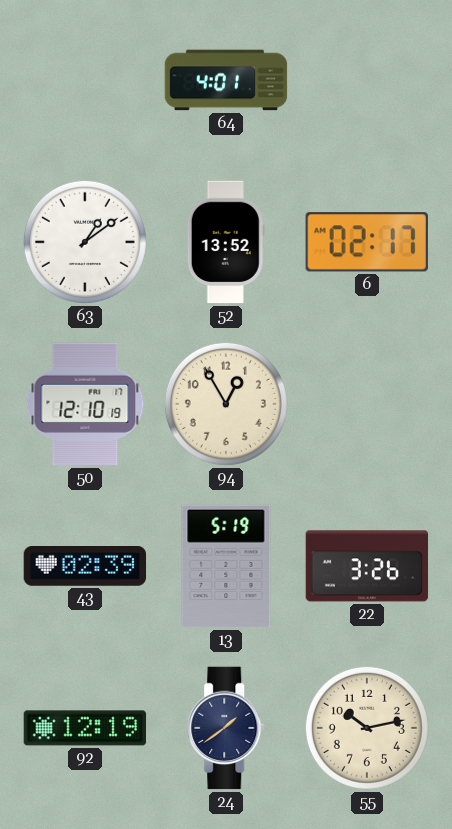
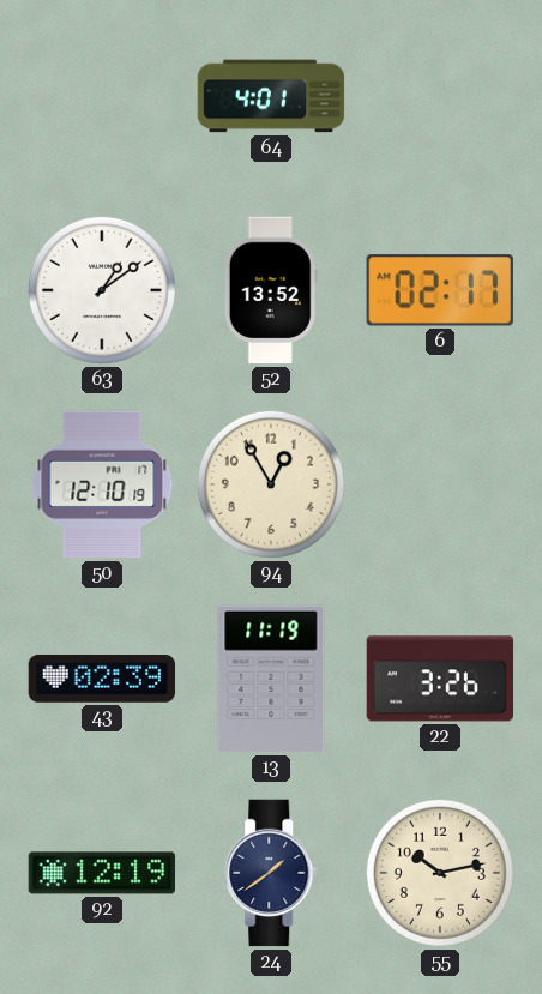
13: 5:19 -> 11:19
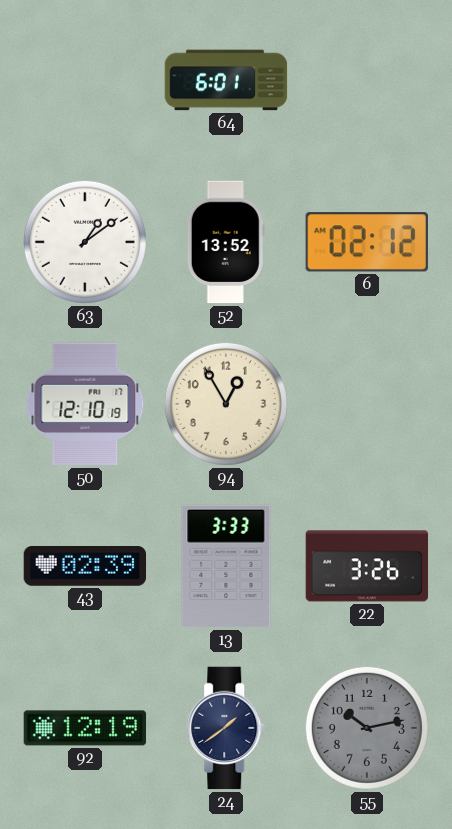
64: 4:01 -> 6:01
6: 02:17 -> 02:12
13: 11:19 -> 3:33
55 dial: cream -> grey
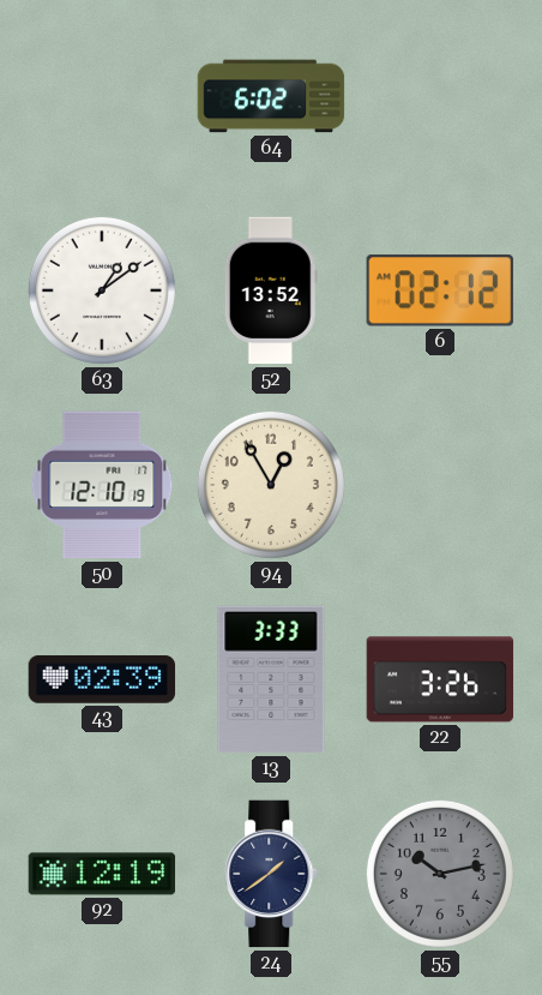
64: 6:01 -> 6:02
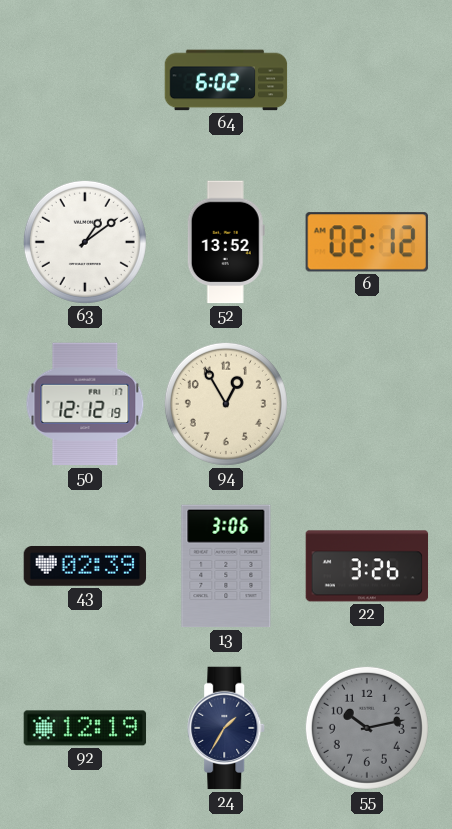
50: 12:10 -> 12:12
13: 3:33 -> 3:06
24: 1:39 -> 1:35
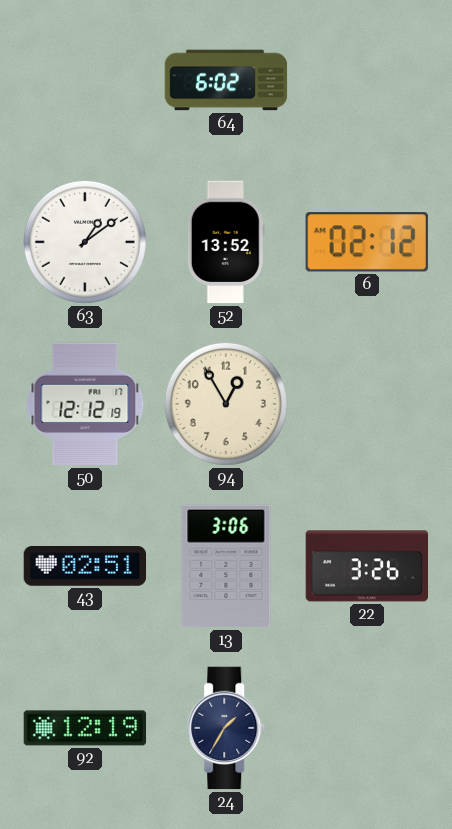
43: 02:39 -> 02:51
55: 10:13 -> none
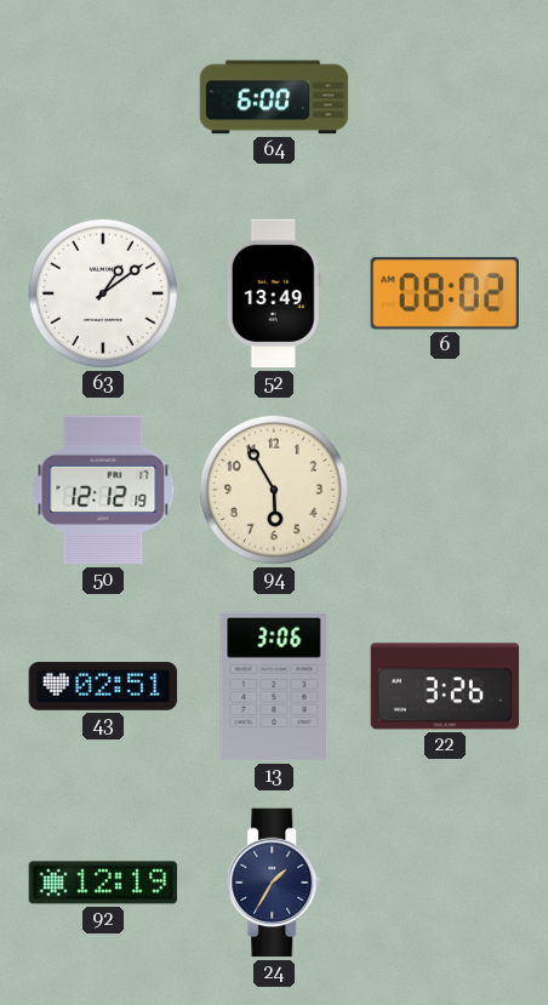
64: 6:02 -> 6:00
52: 13:52 -> 13:49
6: 02:12 -> 08:02
94: 12:55 -> 5:55
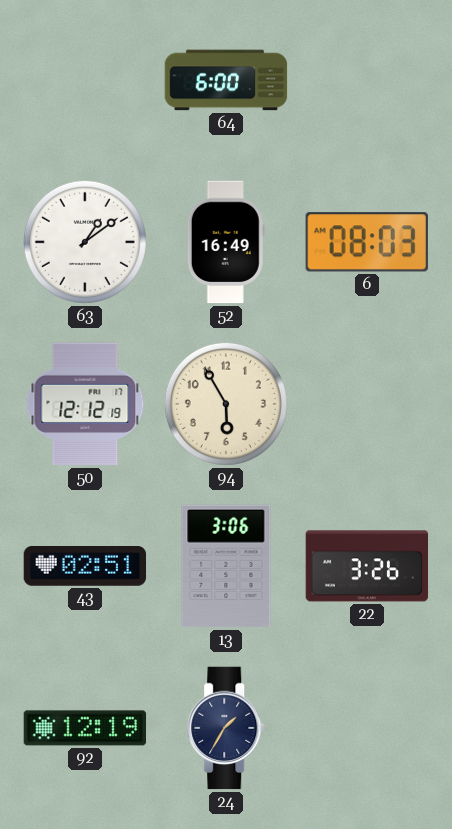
52: 13:49 -> 16:49
6: 08:02 -> 08:03
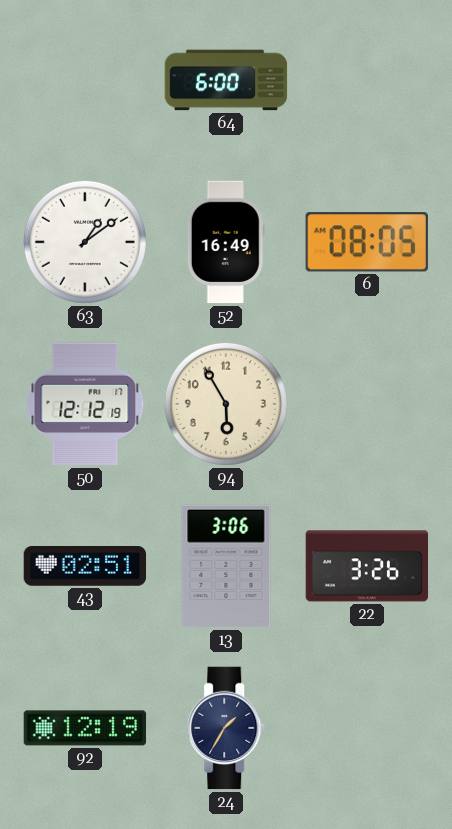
6: 08:03 -> 08:05
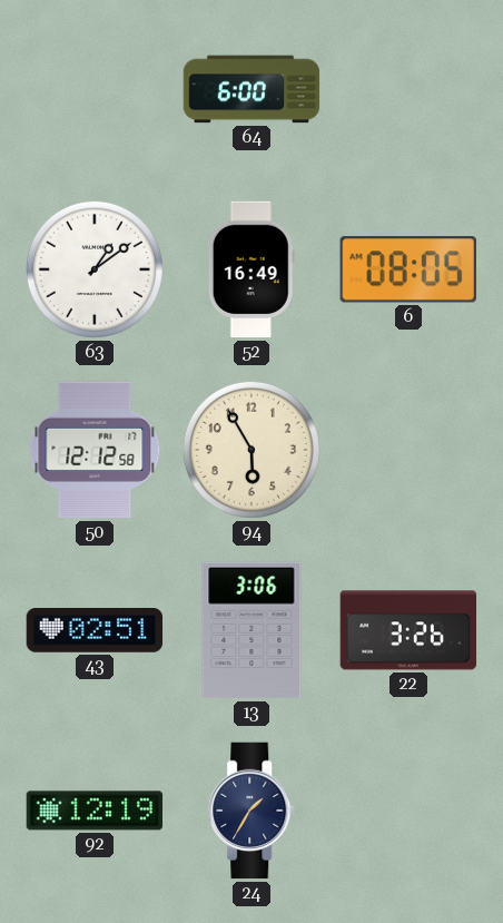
50: 12:12:19 -> 12:12:58
